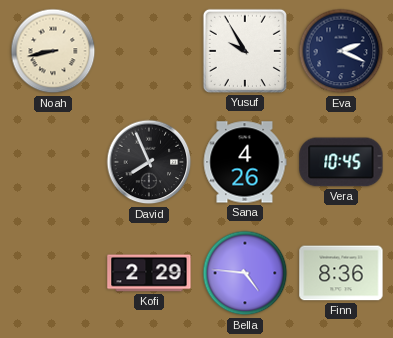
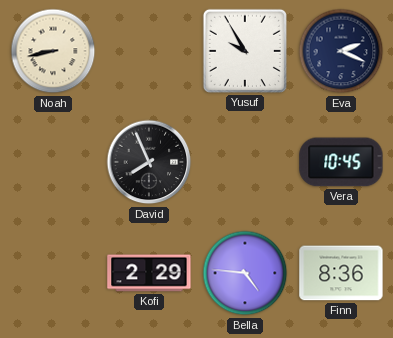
Sana: 4:26 -> none
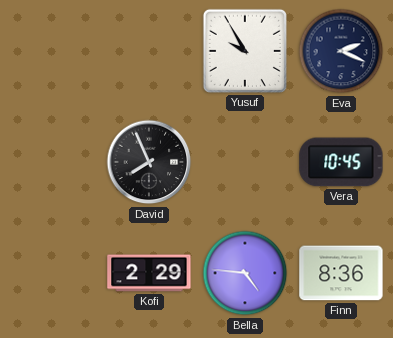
Noah: 8:43 -> none
